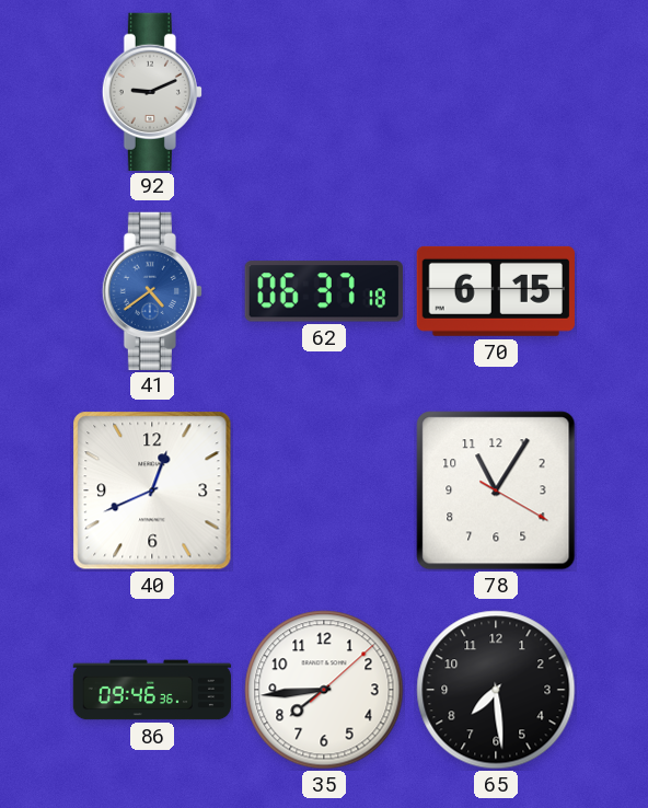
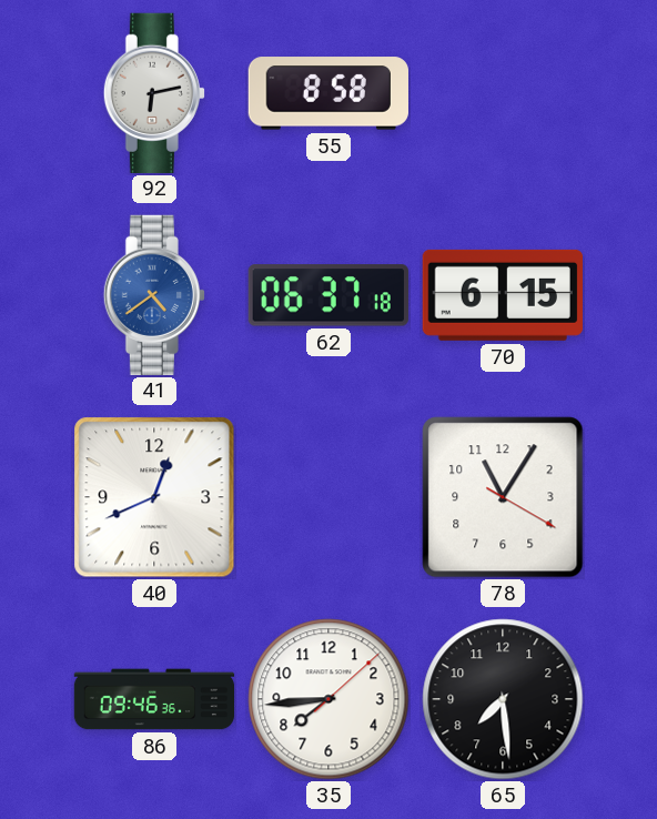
92: 9:11 -> 6:13
55: none -> 8:58
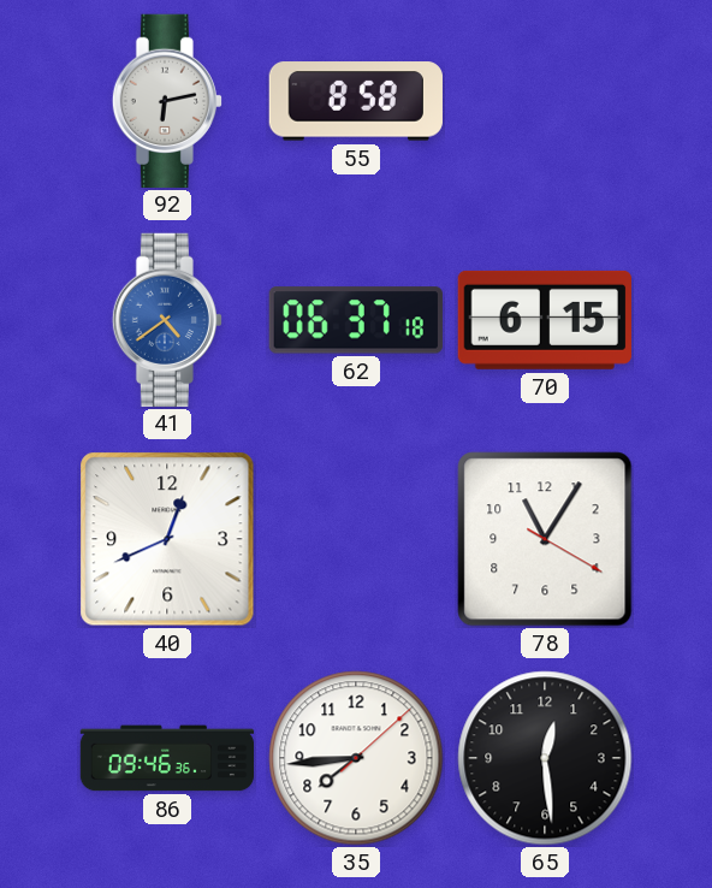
65: 7:29 -> 12:29
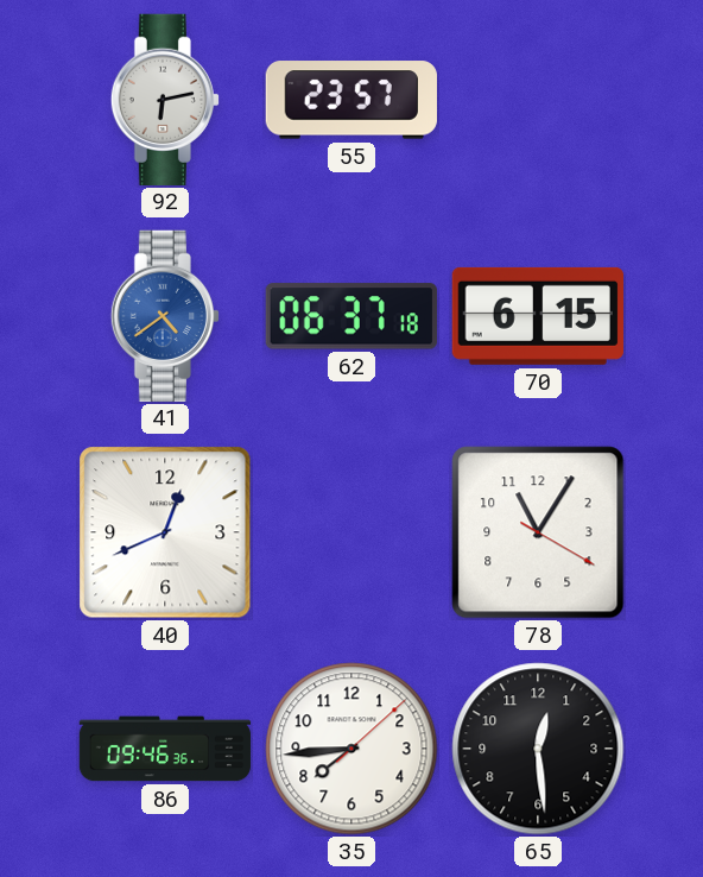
55: 8:58 -> 23:57
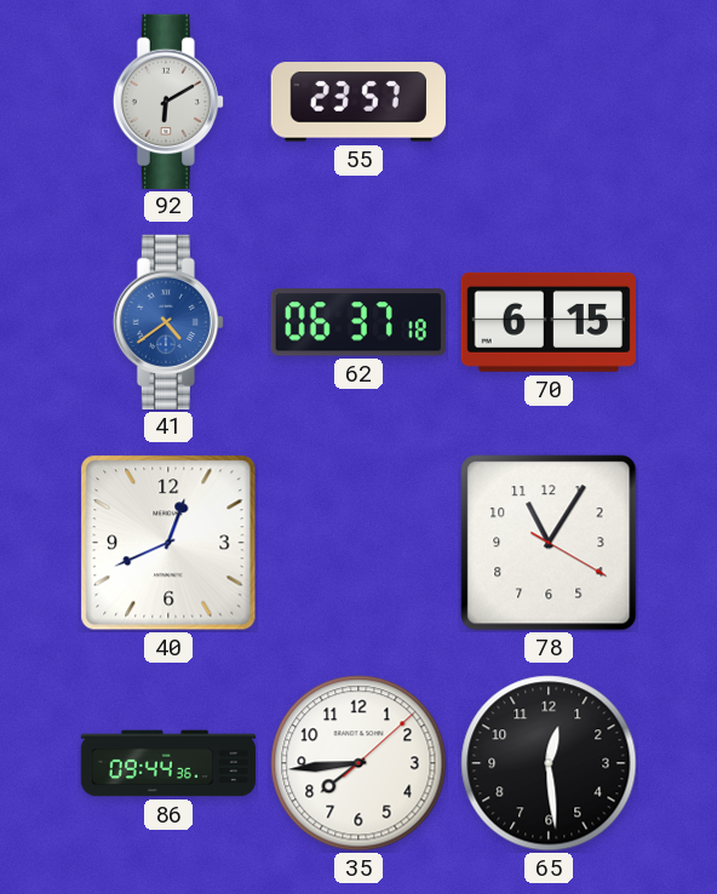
92: 6:13 -> 6:10
86: 09:46 -> 09:44
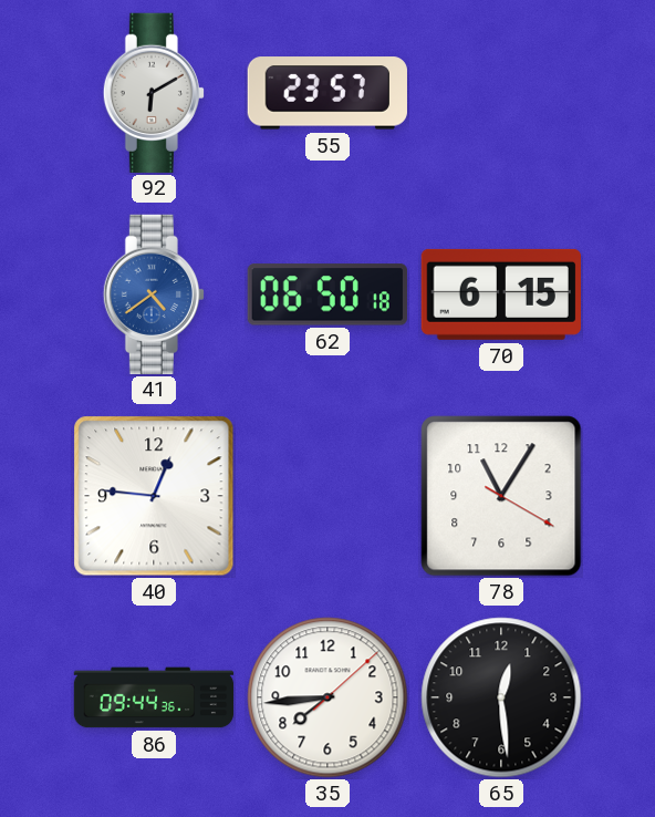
62: 06:37 -> 06:50
40: 12:41 -> 12:46
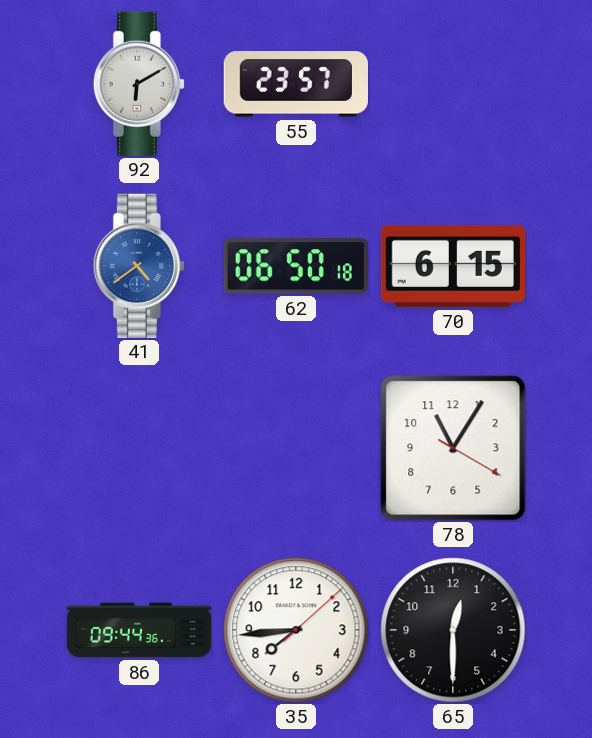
40: 12:46 -> none
65: 12:29 -> 12:30
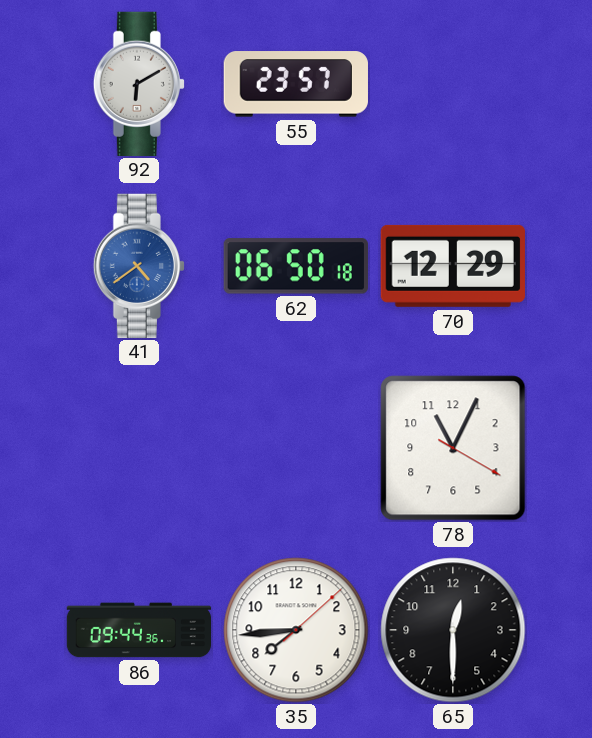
70: 6:15 -> 12:29
78: 11:05 -> 11:04
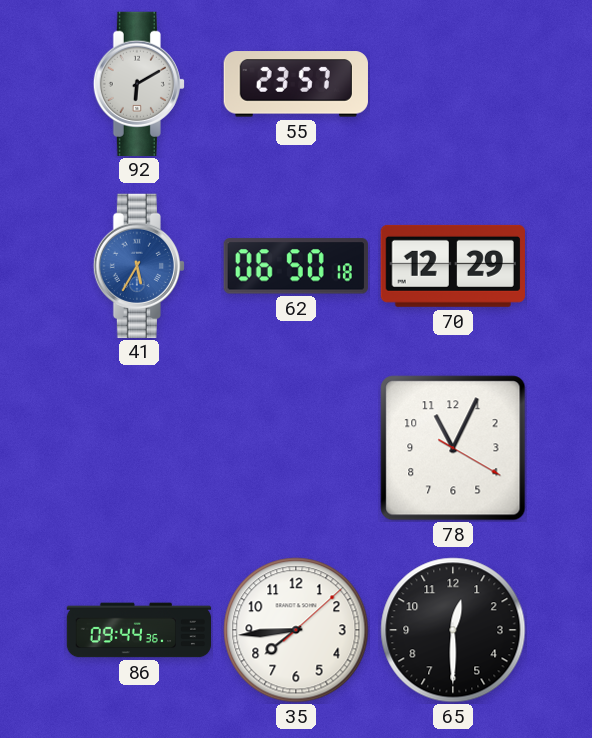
41: 4:39 -> 5:35
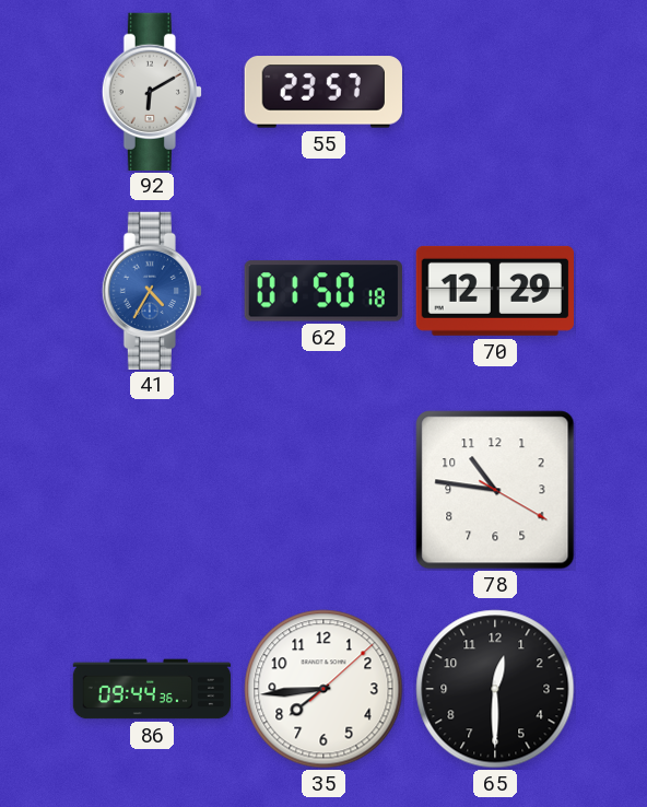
41: 5:35 -> 4:35
62: 06:50 -> 01:50
78: 11:04 -> 10:46
